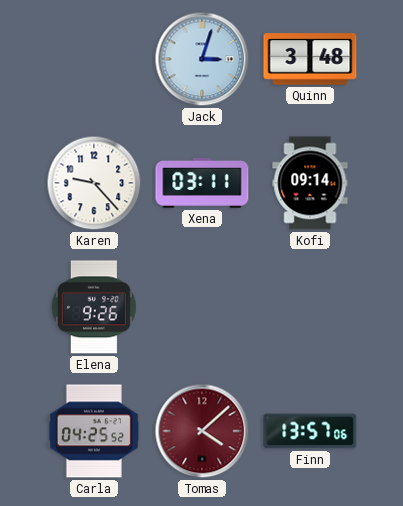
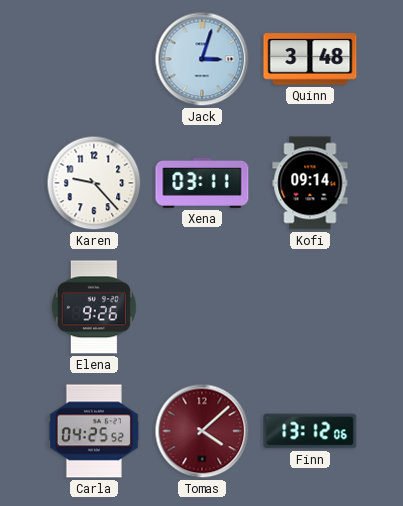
Finn: 13:57 -> 13:12
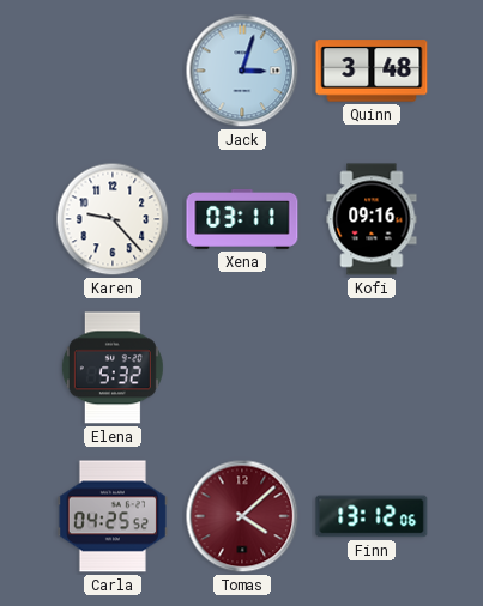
Kofi: 09:14 -> 09:16
Elena: 9:26 -> 5:32
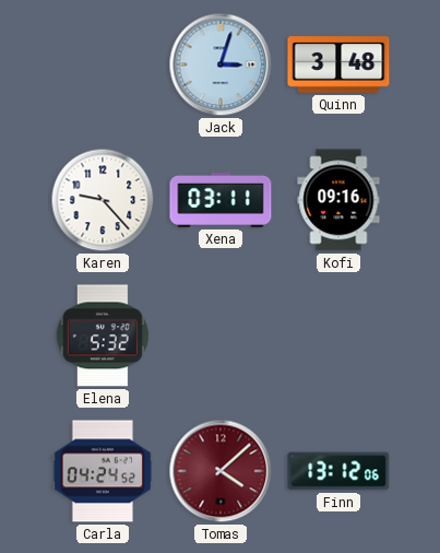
Carla: 04:25 -> 04:24
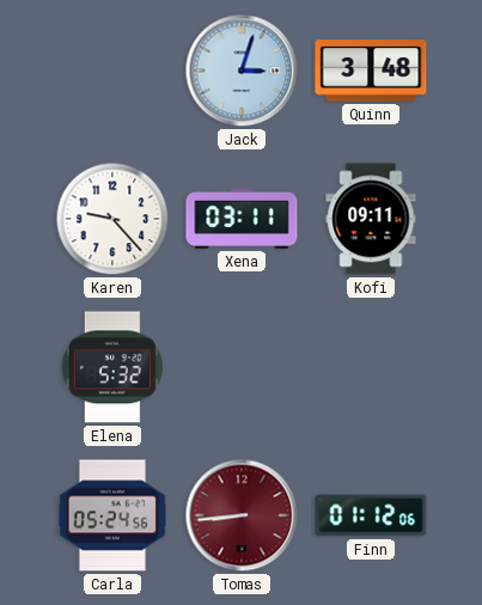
Kofi: 09:16 -> 09:11
Carla: 04:24 -> 05:24
Tomas: 4:08 -> 8:44
Finn: 13:12 -> 01:12
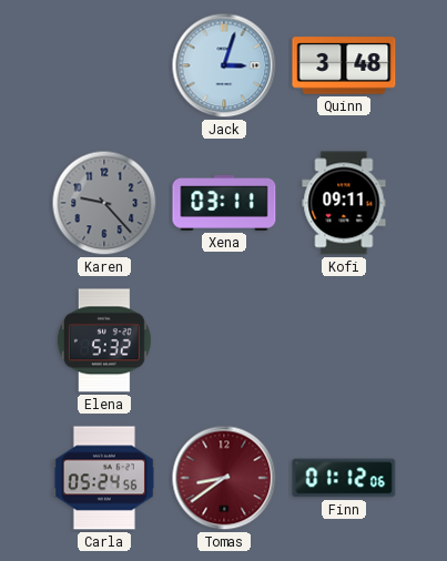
Karen dial: white -> grey
Tomas: 8:44 -> 8:39
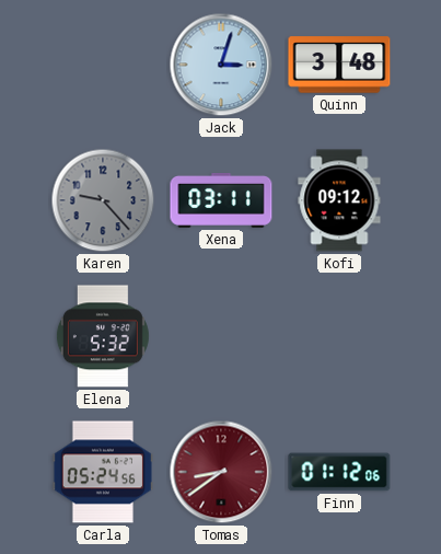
Kofi: 09:11 -> 09:12
